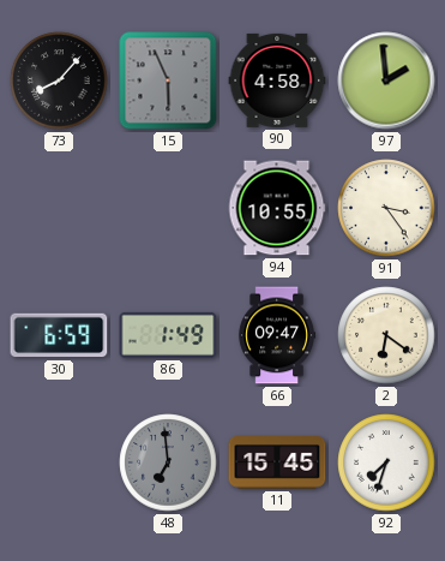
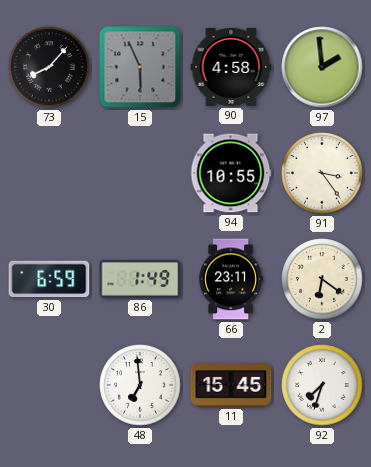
66: 09:47 -> 23:11
48 dial: grey -> white
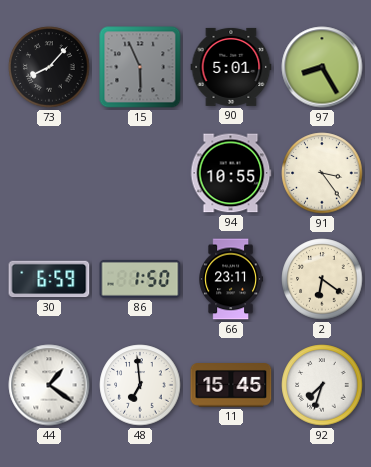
90: 4:58 -> 5:01
97: 1:59 -> 8:25
86: 1:49 -> 1:50
44: none -> 1:21
